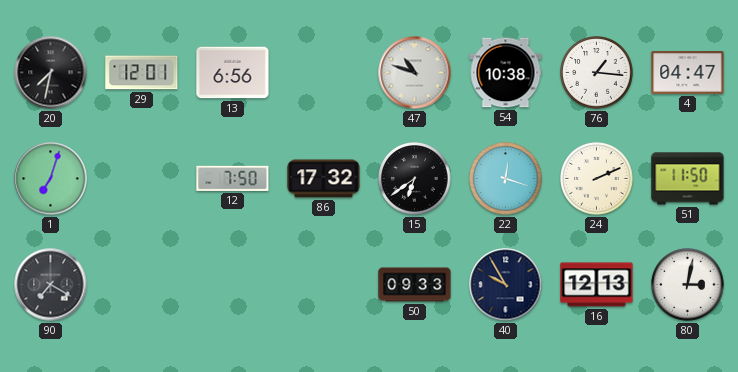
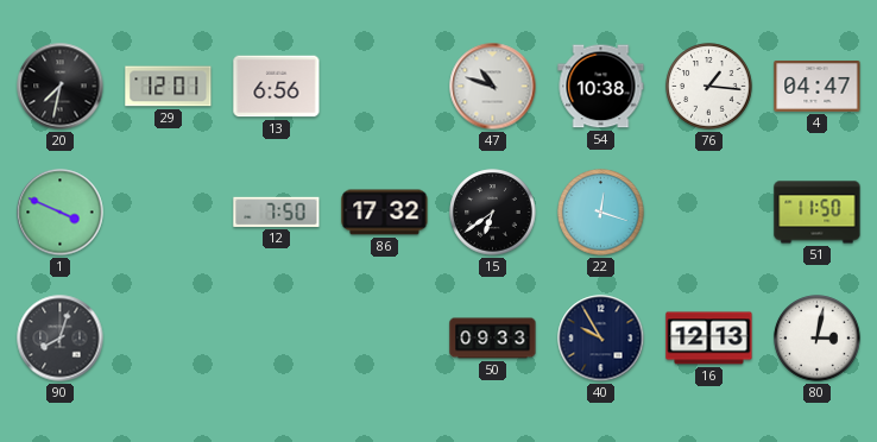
1: 7:03 -> 3:49
24: 2:11 -> none
90: 7:20 -> 8:03
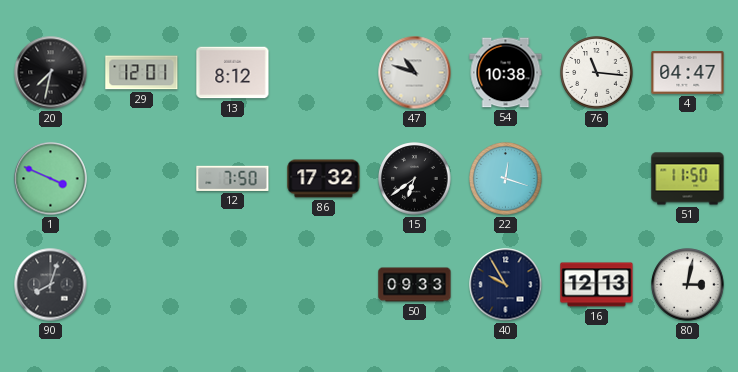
13: 6:56 -> 8:12
76: 1:16 -> 11:16
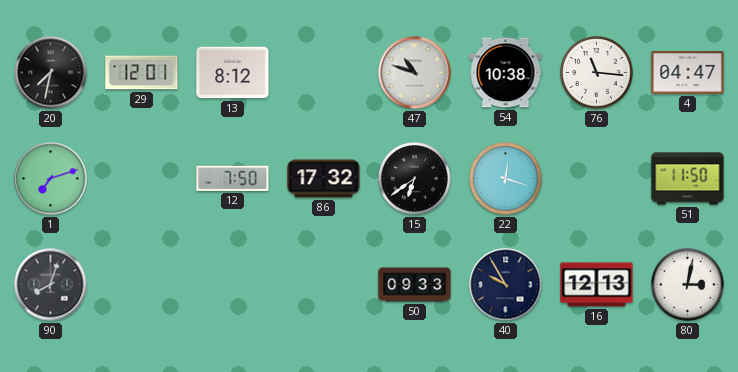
1: 3:49 -> 7:12
